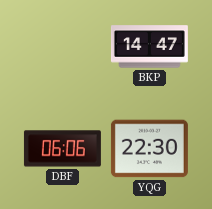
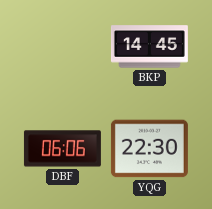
BKP: 14:47 -> 14:45
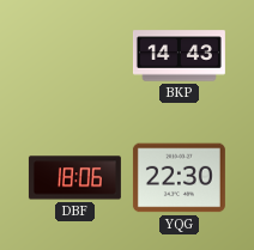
BKP: 14:45 -> 14:43
DBF: 06:06 -> 18:06
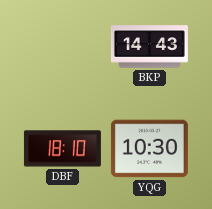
DBF: 18:06 -> 18:10
YQG: 22:30 -> 10:30
